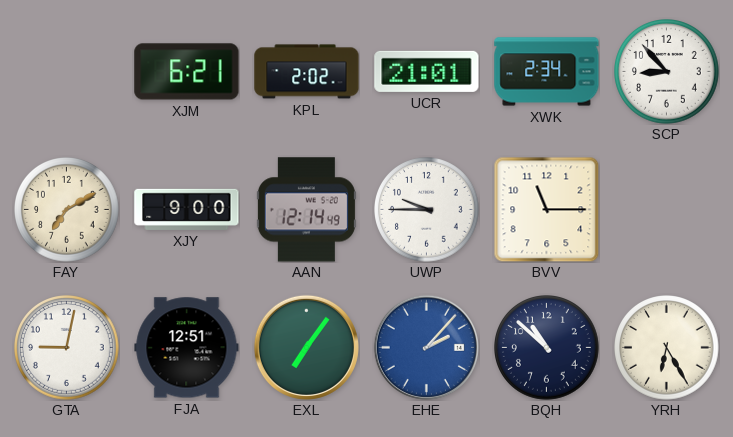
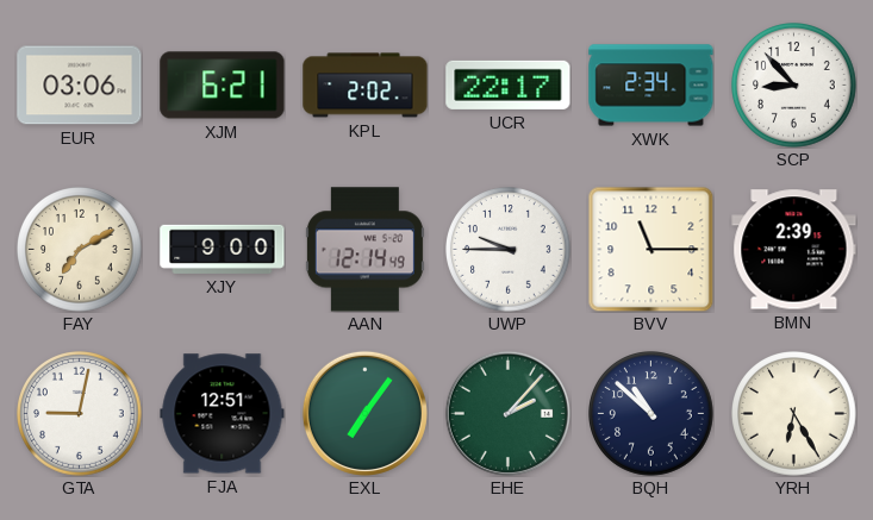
EUR: none -> 03:06
UCR: 21:01 -> 22:17
BMN: none -> 2:39
EHE dial: blue -> green
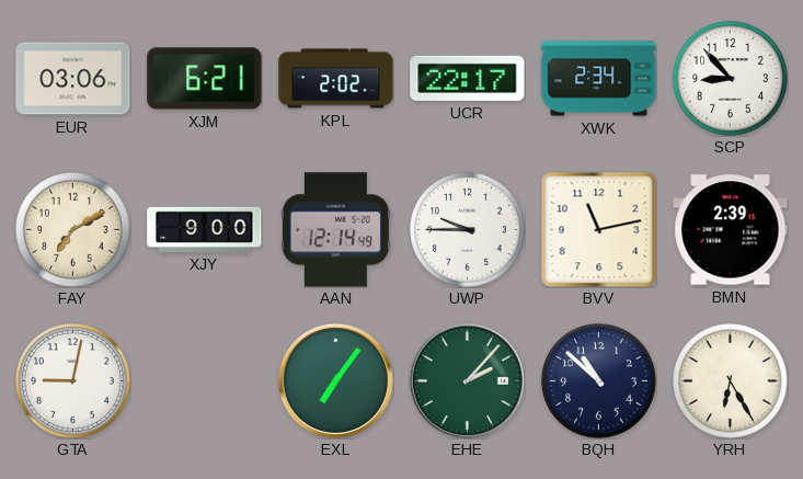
BVV: 11:15 -> 11:13
FJA: 12:51 -> none
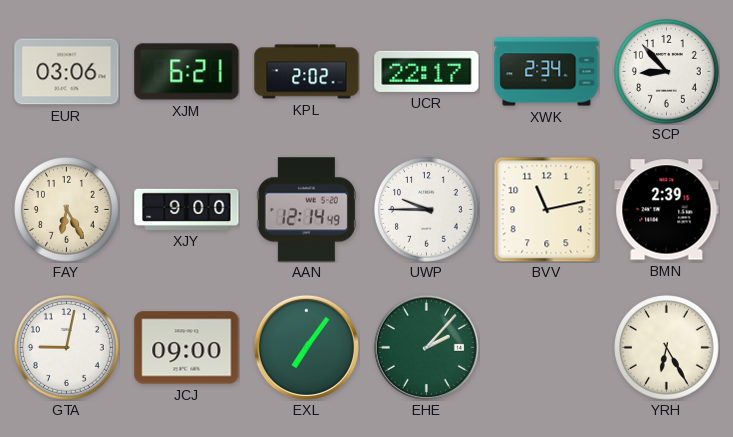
FAY: 7:10 -> 6:25
JCJ: none -> 09:00
BQH: 10:52 -> none
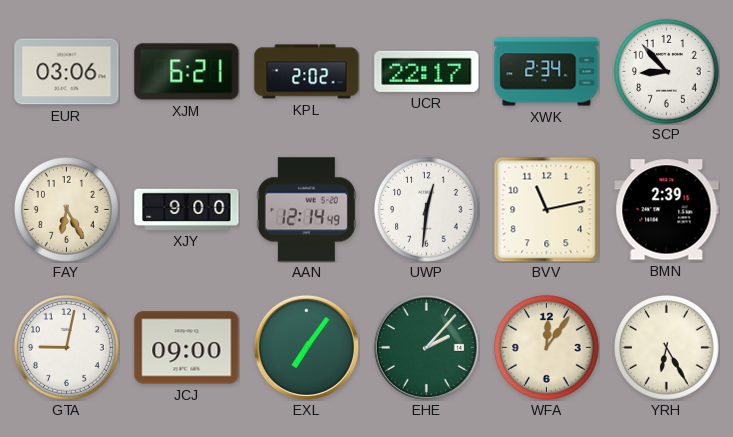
UWP: 9:45 -> 12:31
WFA: none -> 12:06
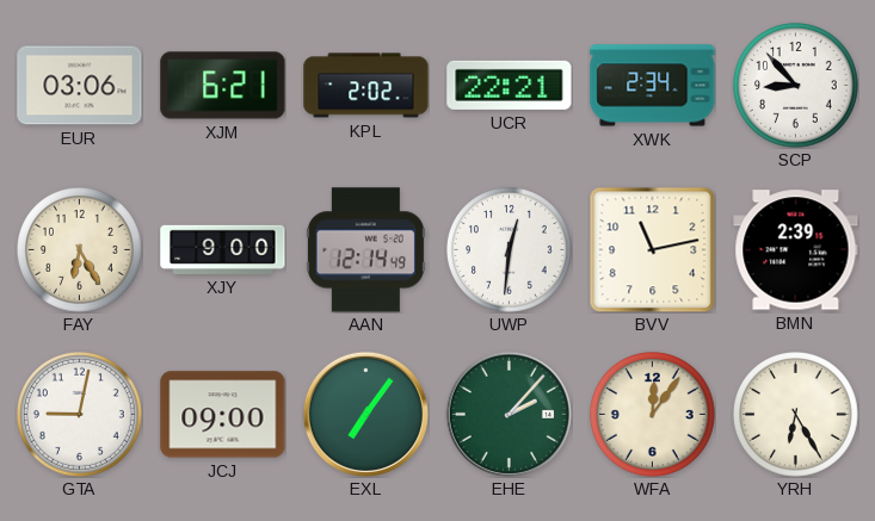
UCR: 22:17 -> 22:21
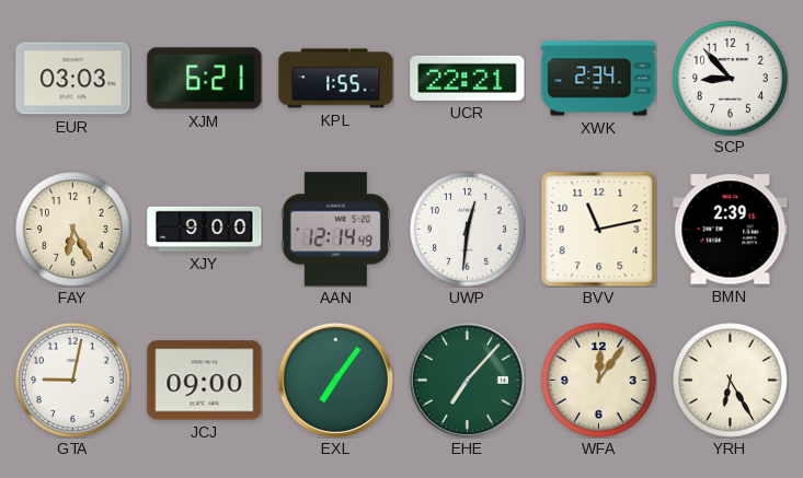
EUR: 03:06 -> 03:03
KPL: 2:02 -> 1:55
EHE: 2:07 -> 7:07
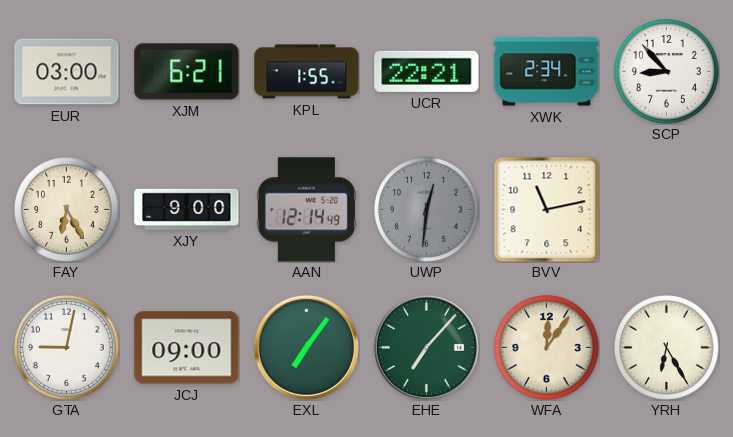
EUR: 03:03 -> 03:00
UWP dial: white -> grey
BMN: 2:39 -> none
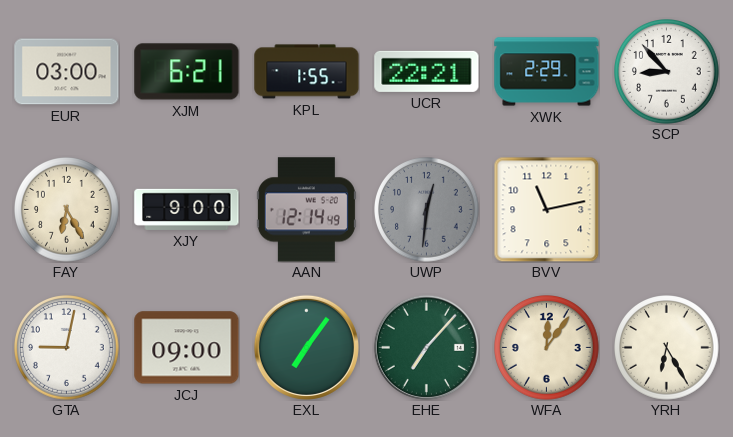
XWK: 2:34 -> 2:29
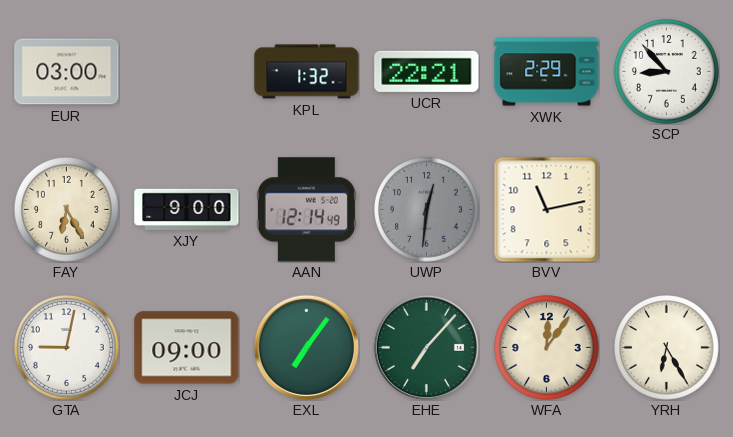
XJM: 6:21 -> none
KPL: 1:55 -> 1:32
